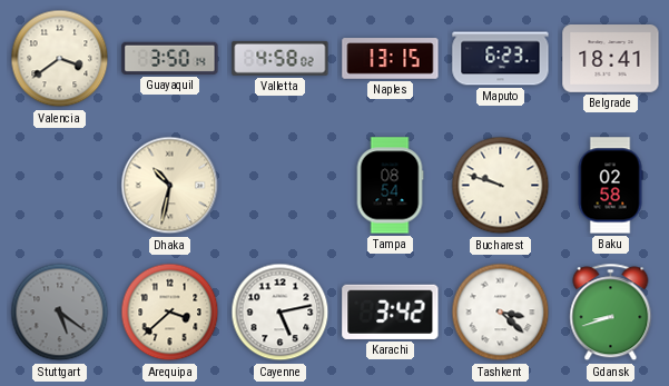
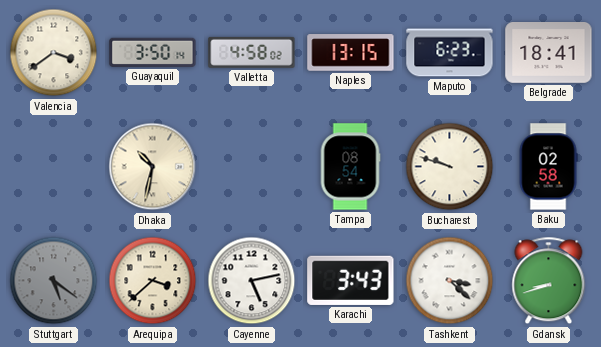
Karachi: 3:42 -> 3:43
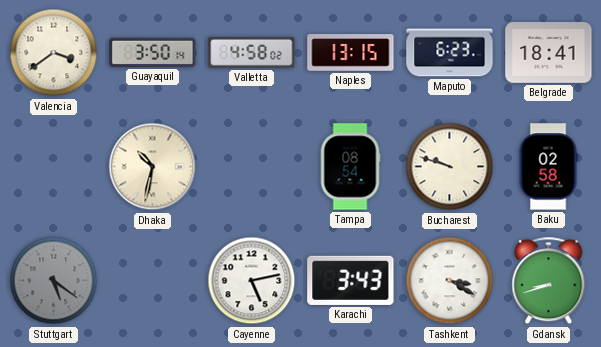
Arequipa: 3:38 -> none
Tashkent: 3:22 -> 3:20
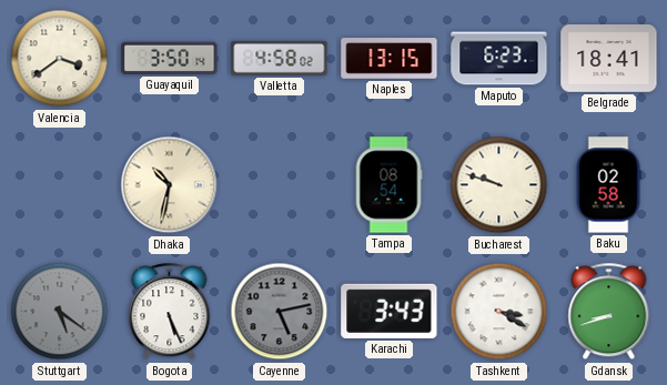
Bogota: none -> 5:26
Cayenne dial: white -> grey
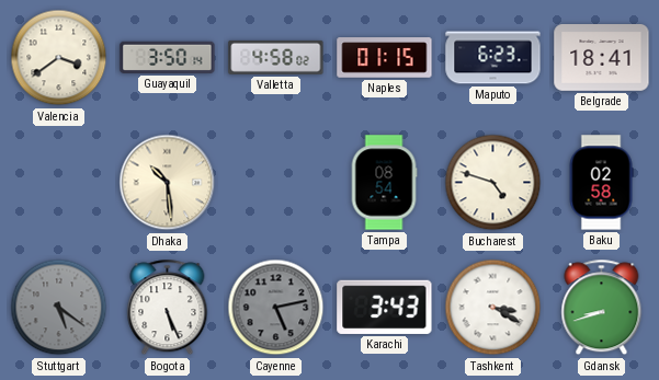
Naples: 13:15 -> 01:15
Dhaka: 10:32 -> 10:29
Bucharest: 9:48 -> 4:48
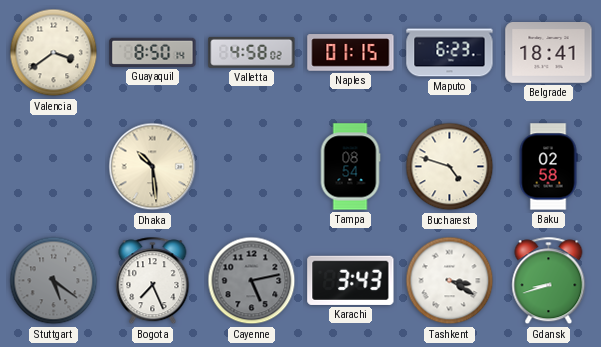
Guayaquil: 3:50 -> 8:50
Bogota: 5:26 -> 7:26
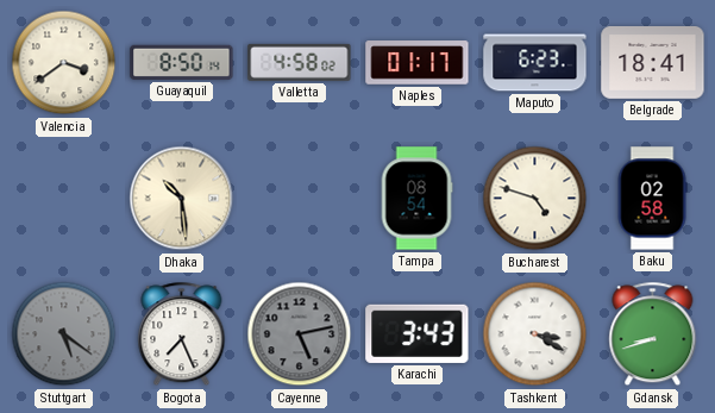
Naples: 01:15 -> 01:17
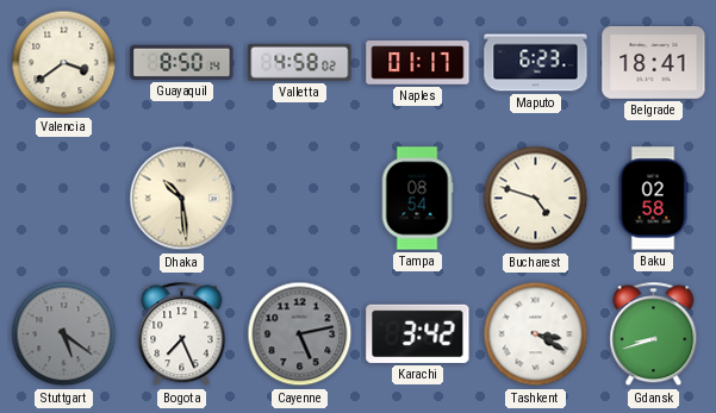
Karachi: 3:43 -> 3:42
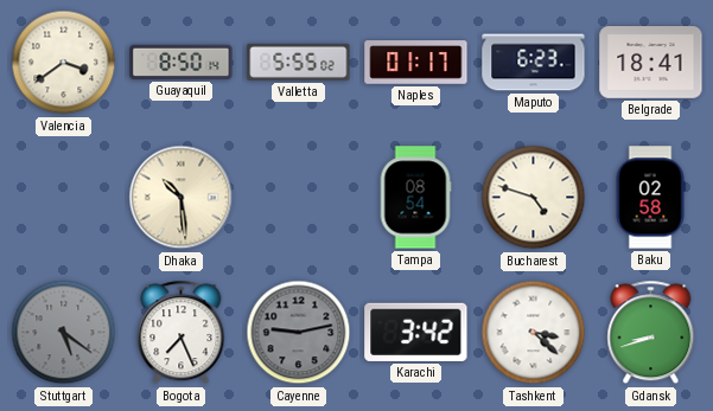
Valletta: 4:58 -> 5:55
Cayenne: 5:13 -> 9:13
Tashkent: 3:20 -> 3:22
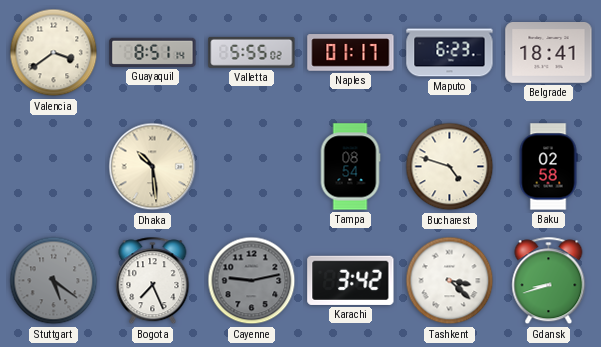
Guayaquil: 8:50 -> 8:51
